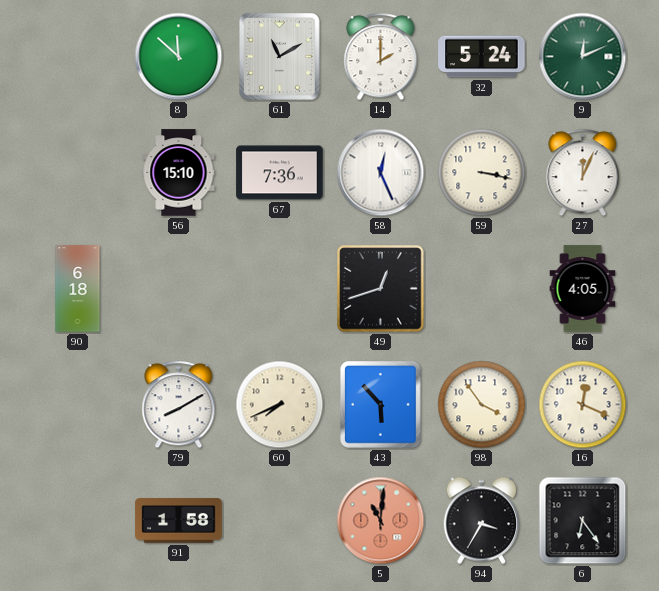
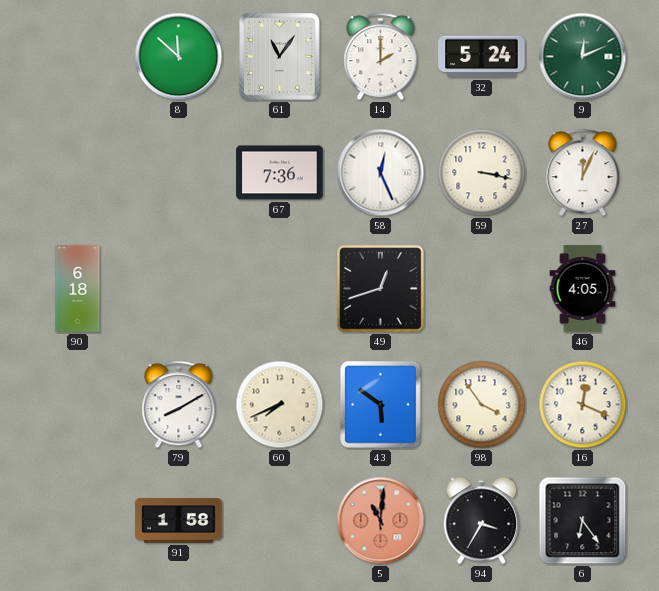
61: 11:10 -> 11:06
56: 15:10 -> none
43: 5:53 -> 5:51
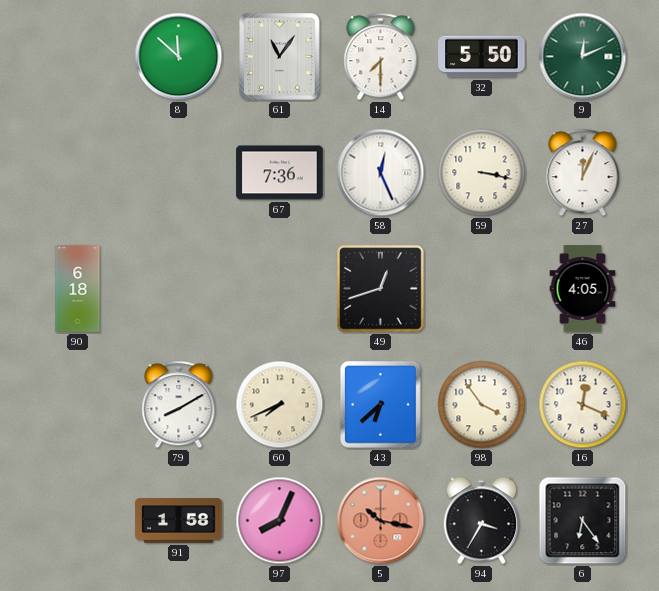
14: 2:00 -> 7:30
32: 5:24 -> 5:50
43: 5:51 -> 6:38
97: none -> 8:04
5: 11:01 -> 10:17
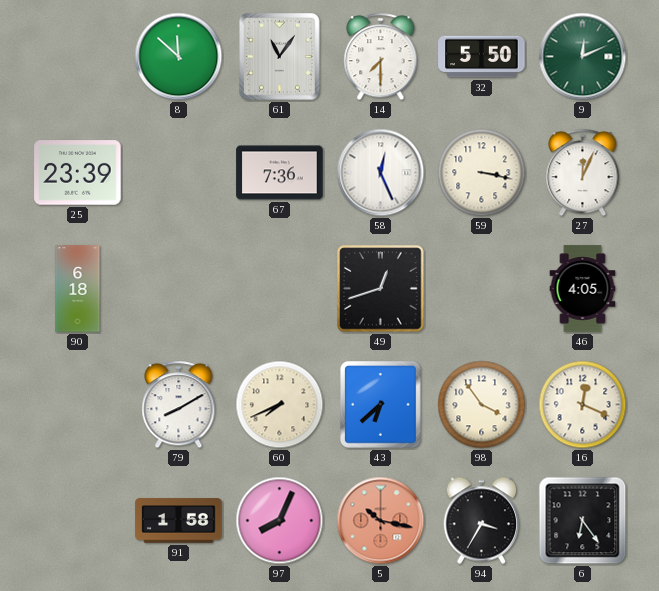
25: none -> 23:39
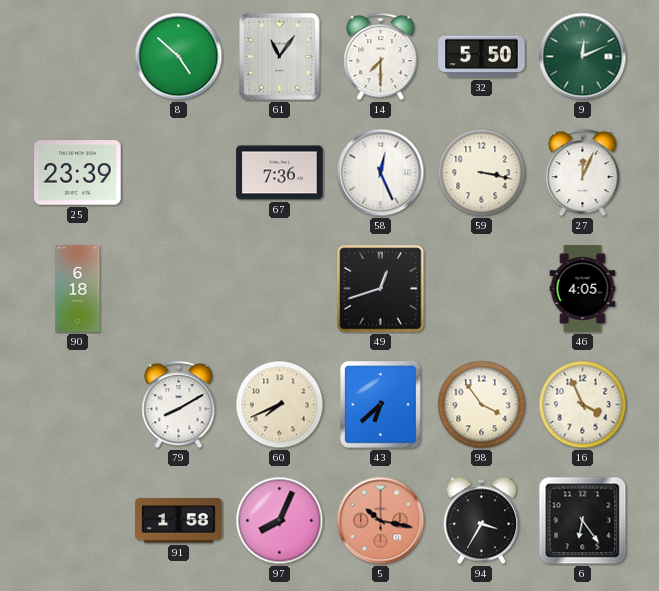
8: 11:52 -> 4:52
16: 12:19 -> 3:56
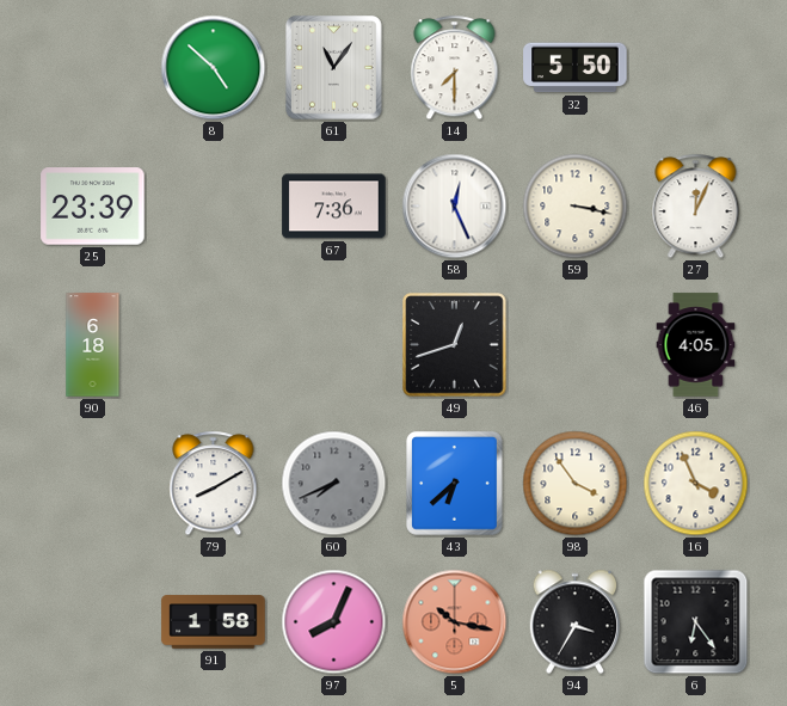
9: 12:11 -> none
60 dial: cream -> grey
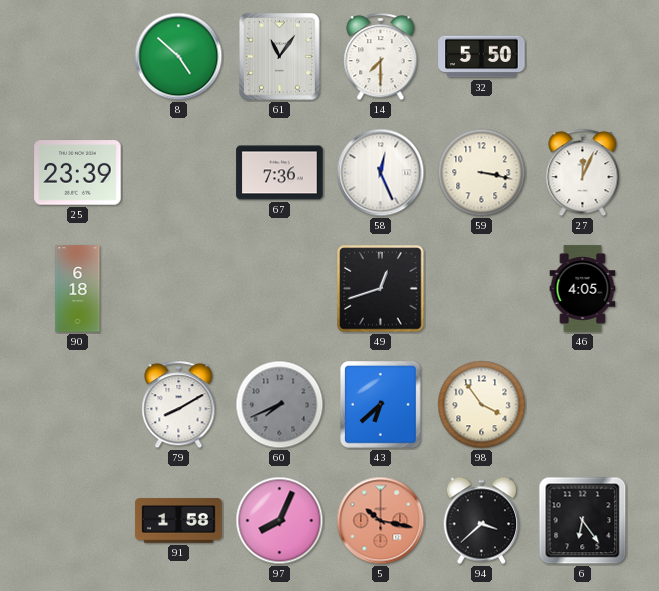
16: 3:56 -> none
94: 3:35 -> 3:38
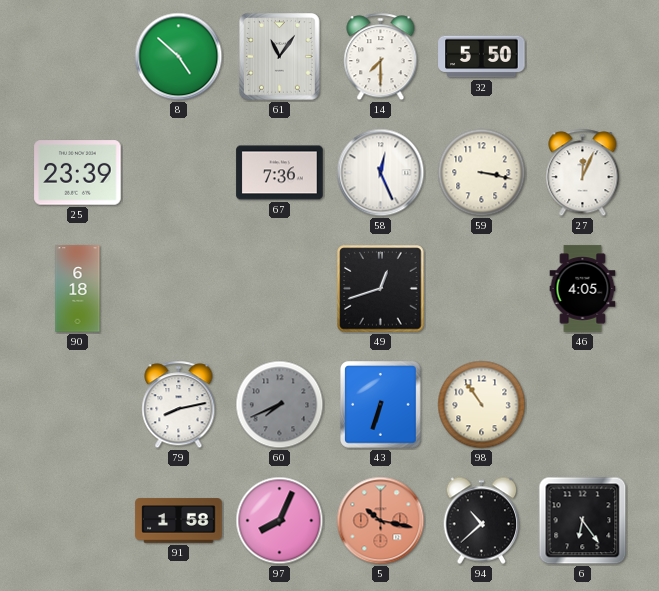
79: 8:10 -> 8:13
43: 6:38 -> 6:33
98: 3:54 -> 10:54
94: 3:38 -> 10:38
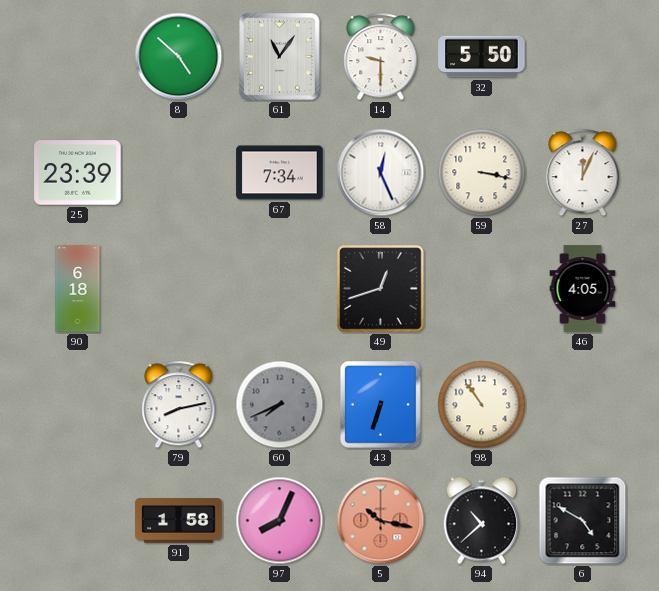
14: 7:30 -> 9:30
67: 7:36 -> 7:34
6: 6:24 -> 4:50
